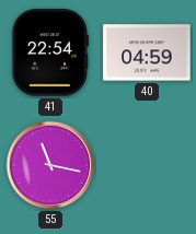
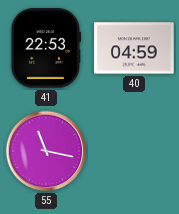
41: 22:54 -> 22:53
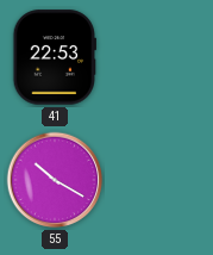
40: 04:59 -> none
55: 11:17 -> 10:20
